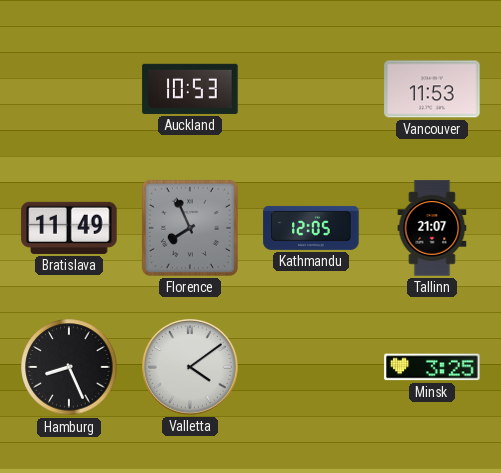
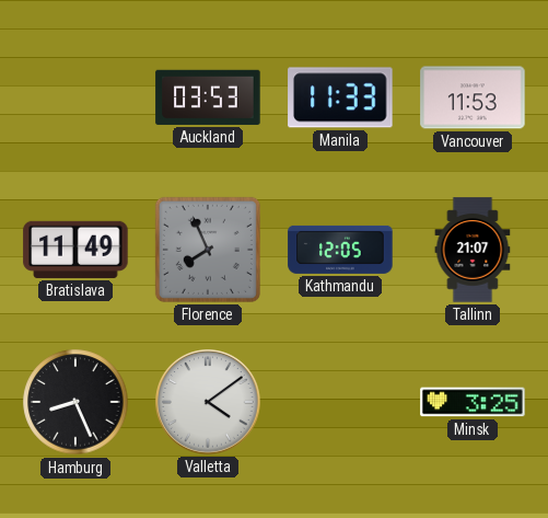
Auckland: 10:53 -> 03:53
Manila: none -> 11:33
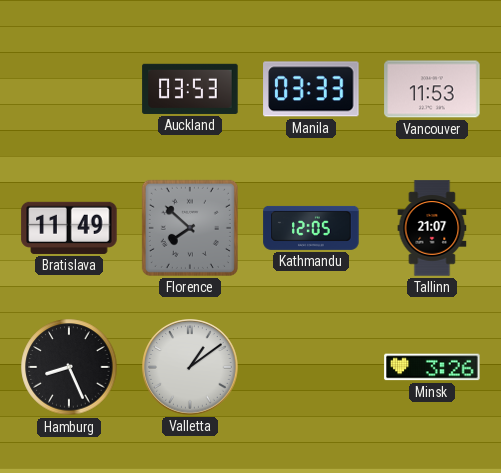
Manila: 11:33 -> 03:33
Florence: 7:56 -> 7:52
Valletta: 4:09 -> 1:09
Minsk: 3:25 -> 3:26
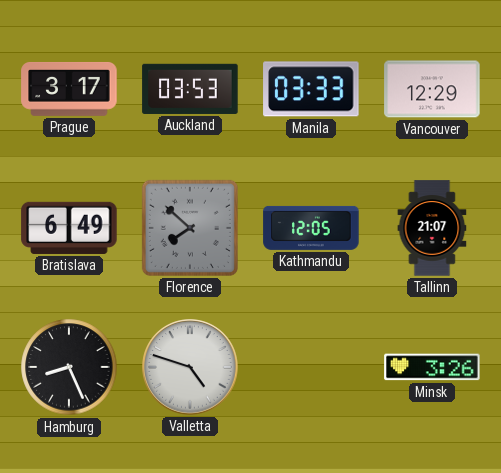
Prague: none -> 3:17
Vancouver: 11:53 -> 12:29
Bratislava: 11:49 -> 6:49
Valletta: 1:09 -> 4:48
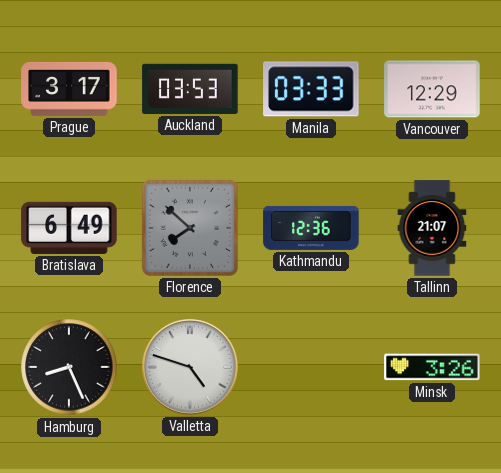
Kathmandu: 12:05 -> 12:36
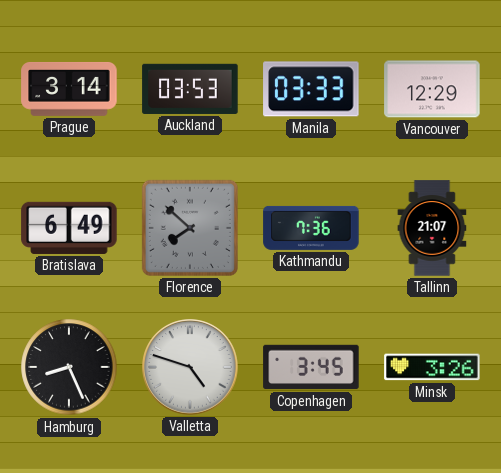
Prague: 3:17 -> 3:14
Kathmandu: 12:36 -> 7:36
Copenhagen: none -> 3:45
